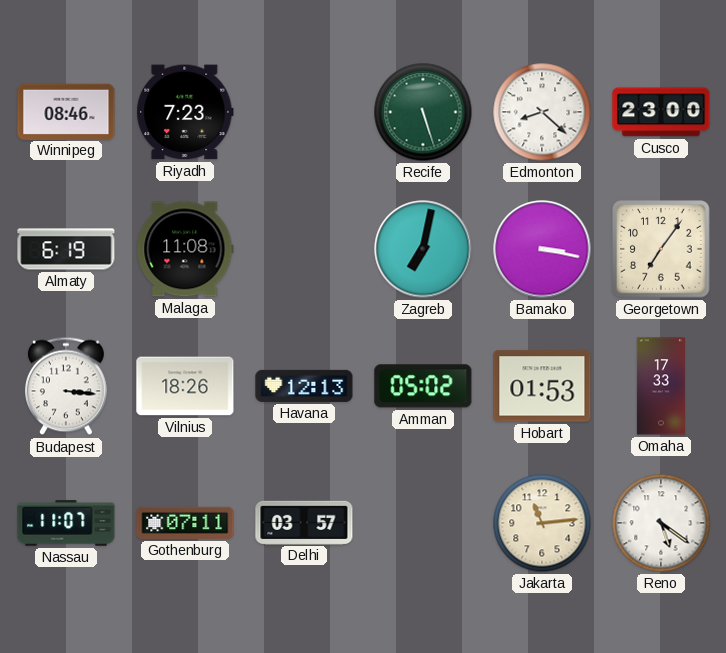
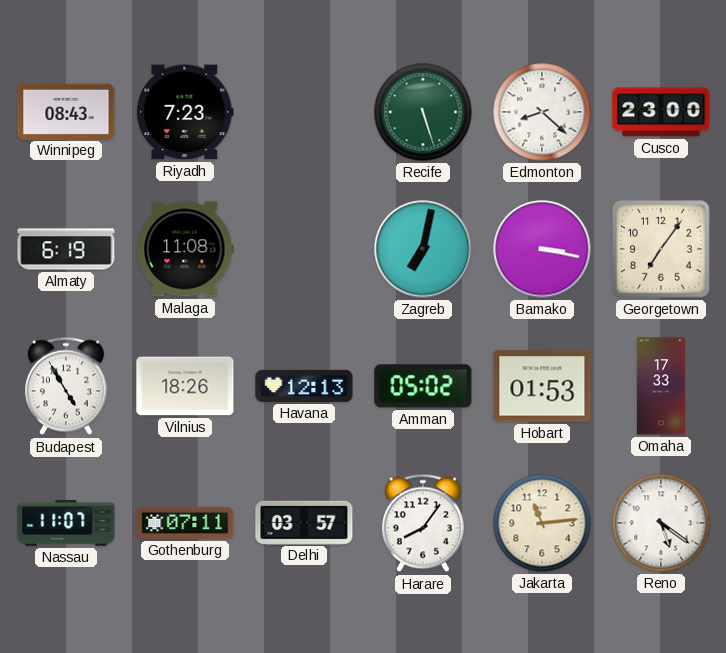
Winnipeg: 08:46 -> 08:43
Budapest: 3:16 -> 4:55
Harare: none -> 8:06
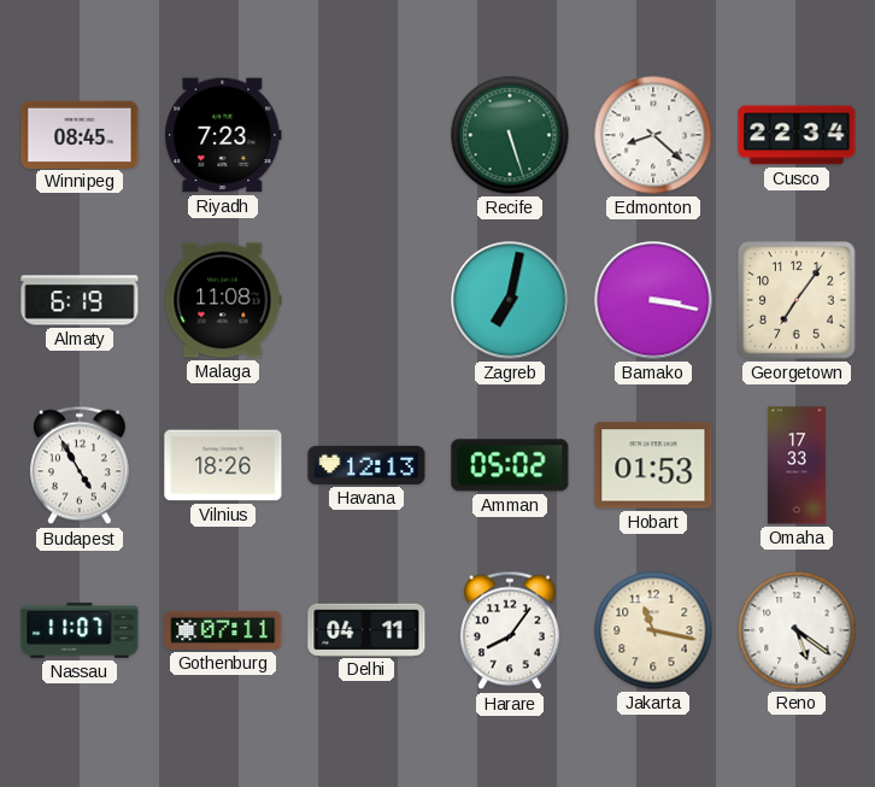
Winnipeg: 08:43 -> 08:45
Cusco: 23:00 -> 22:34
Delhi: 03:57 -> 04:11
Jakarta: 11:14 -> 11:17
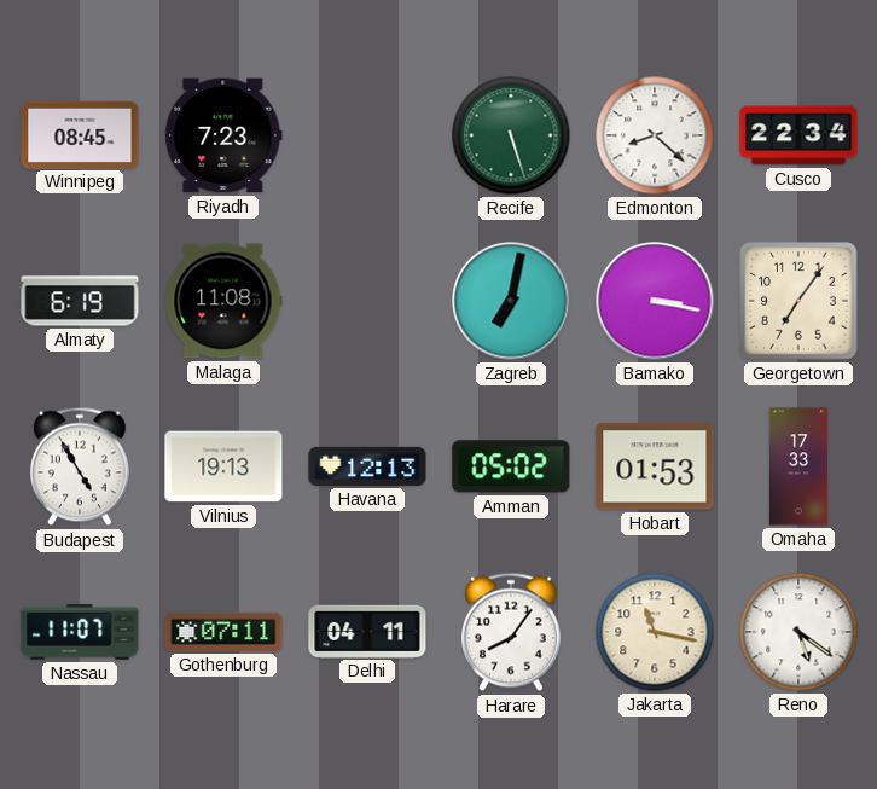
Vilnius: 18:26 -> 19:13
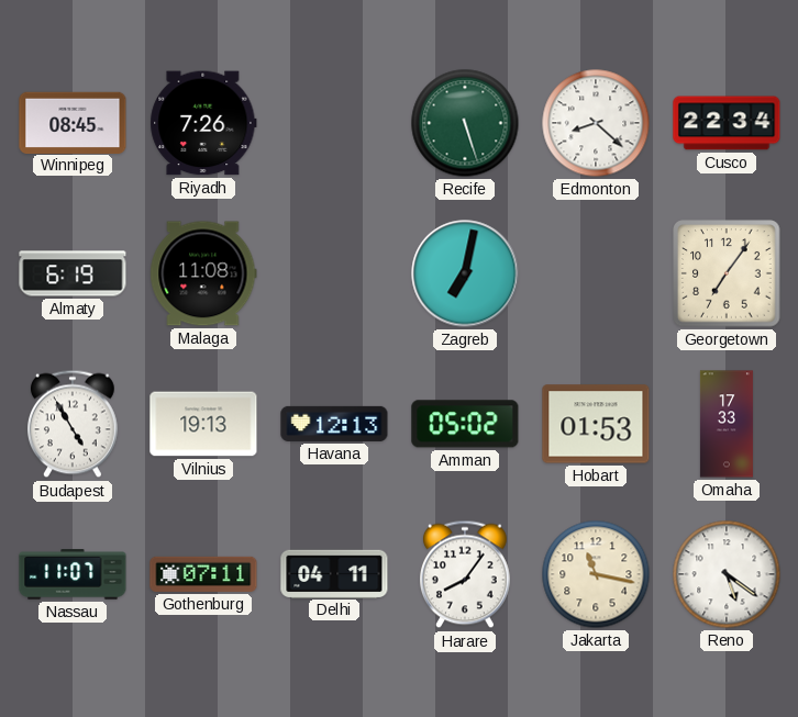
Riyadh: 7:23 -> 7:26
Bamako: 3:17 -> none
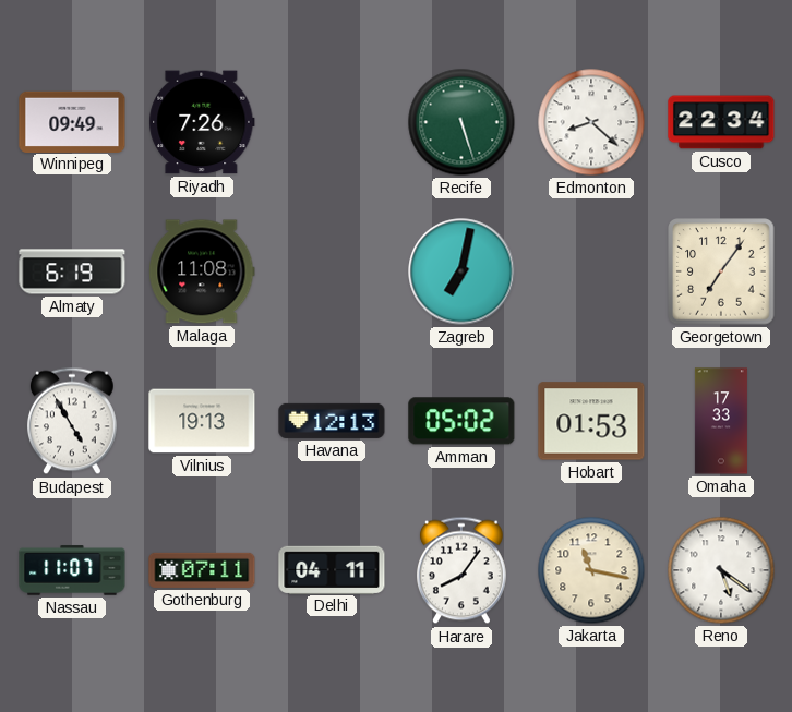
Winnipeg: 08:45 -> 09:49
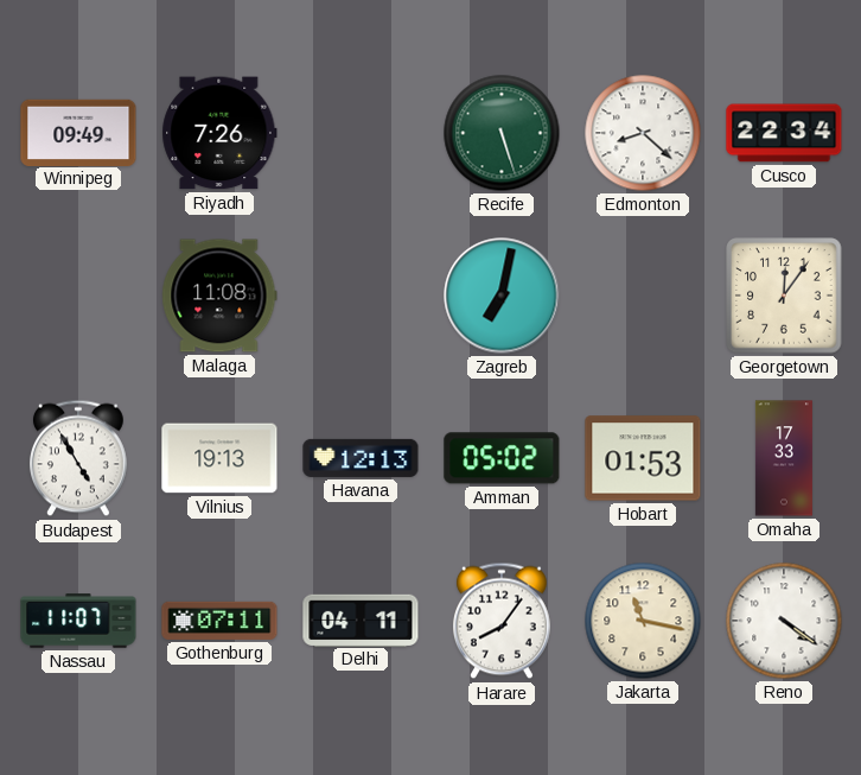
Almaty: 6:19 -> none
Georgetown: 7:06 -> 12:06
Reno: 5:21 -> 4:21
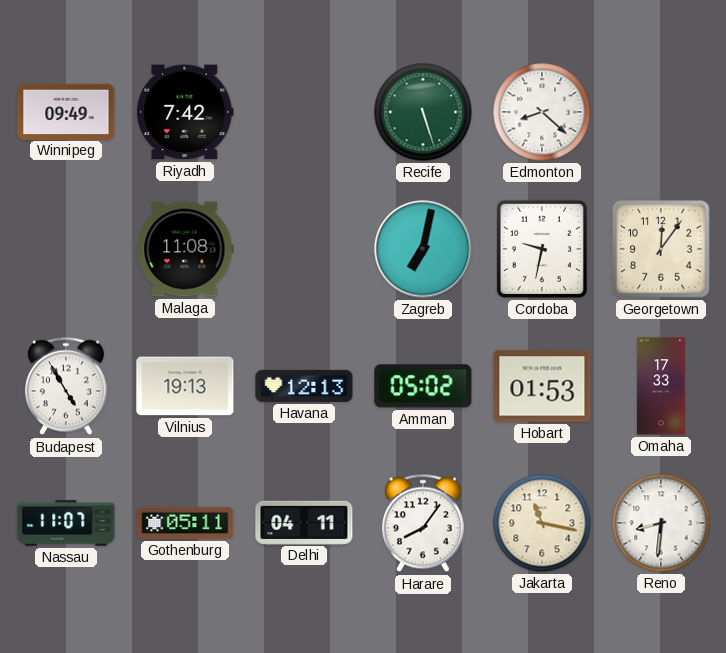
Riyadh: 7:26 -> 7:42
Cusco: 22:34 -> none
Cordoba: none -> 9:32
Gothenburg: 07:11 -> 05:11
Reno: 4:21 -> 8:31
